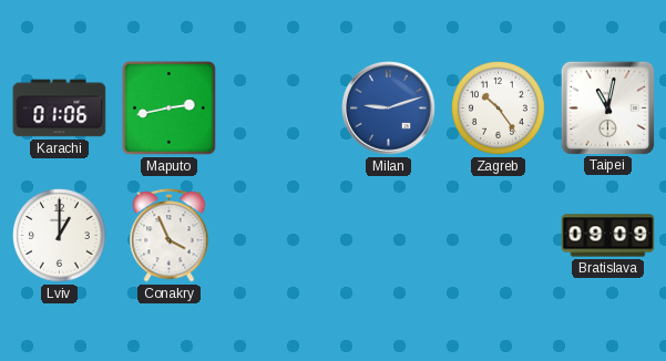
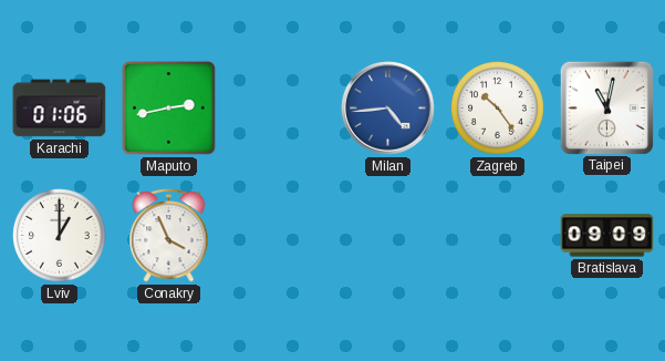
Milan: 9:12 -> 4:44
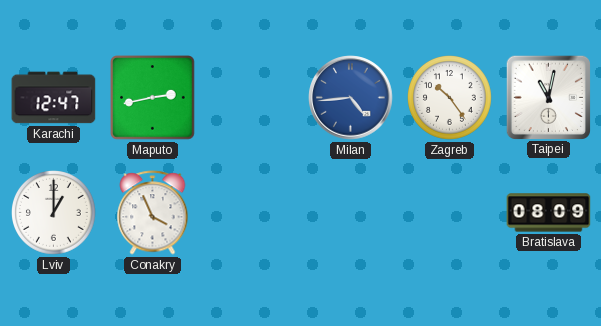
Karachi: 01:06 -> 12:47
Bratislava: 09:09 -> 08:09
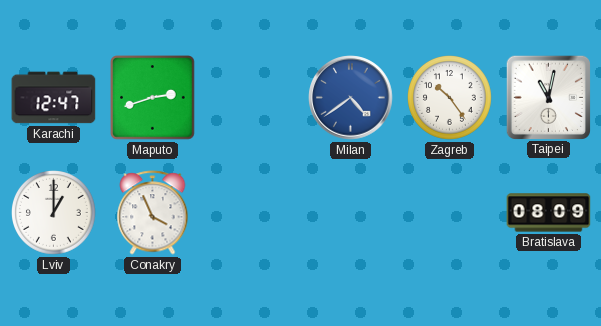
Maputo: 2:43 -> 2:42
Milan: 4:44 -> 4:39
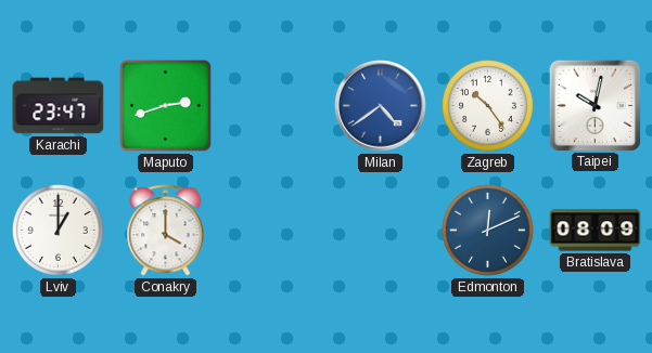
Karachi: 12:47 -> 23:47
Taipei: 11:02 -> 10:02
Conakry: 3:56 -> 4:00
Edmonton: none -> 12:11
